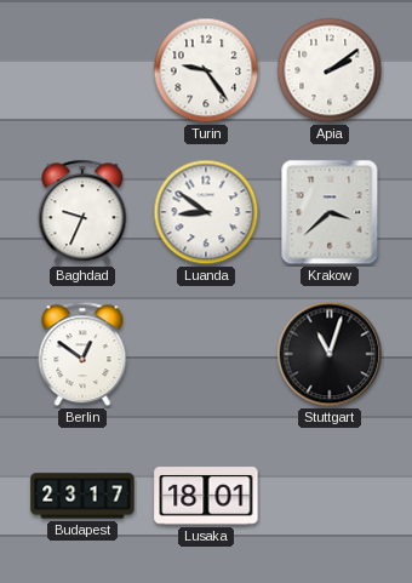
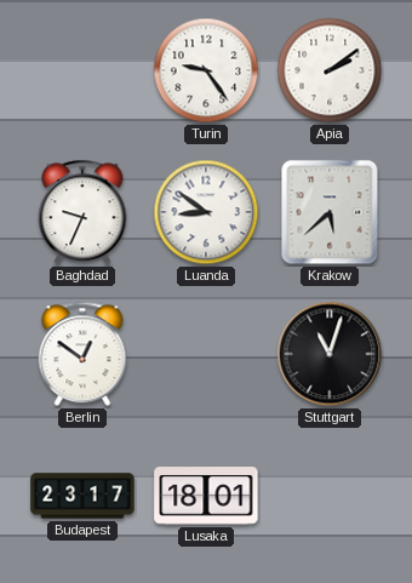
Krakow: 3:38 -> 5:38
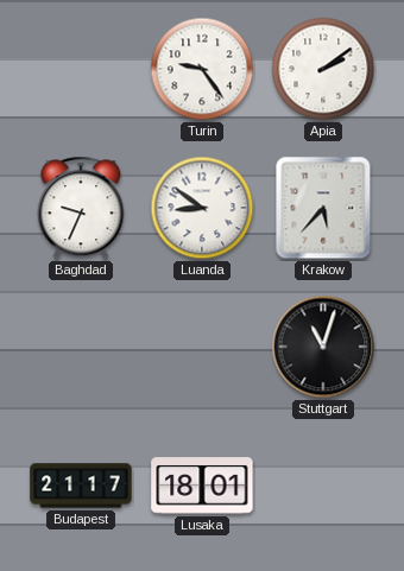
Krakow: 5:38 -> 5:37
Berlin: 12:51 -> none
Budapest: 23:17 -> 21:17
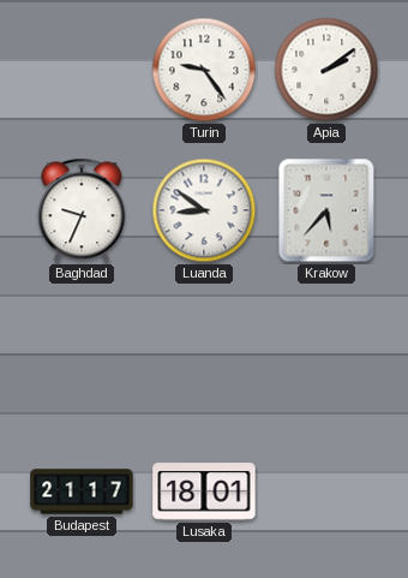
Stuttgart: 11:03 -> none
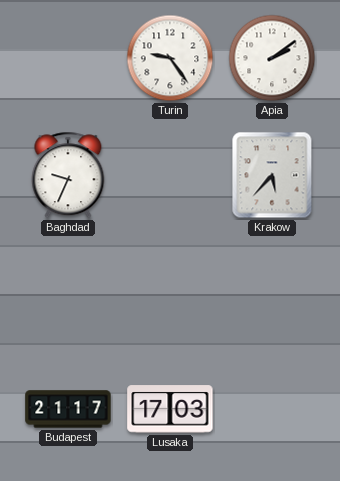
Luanda: 8:51 -> none
Lusaka: 18:01 -> 17:03
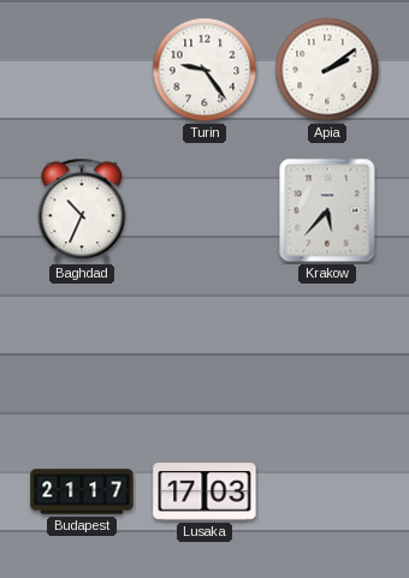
Baghdad: 9:34 -> 10:34
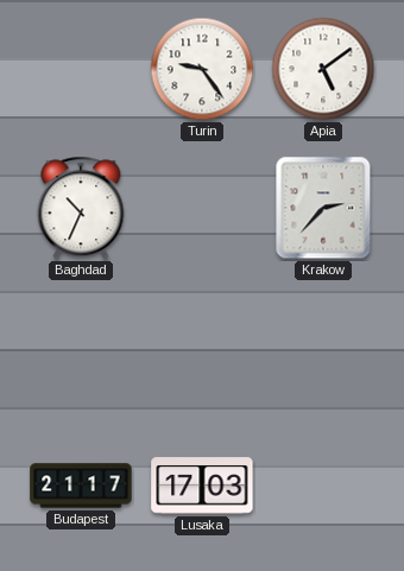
Apia: 2:09 -> 5:09
Krakow: 5:37 -> 2:37
